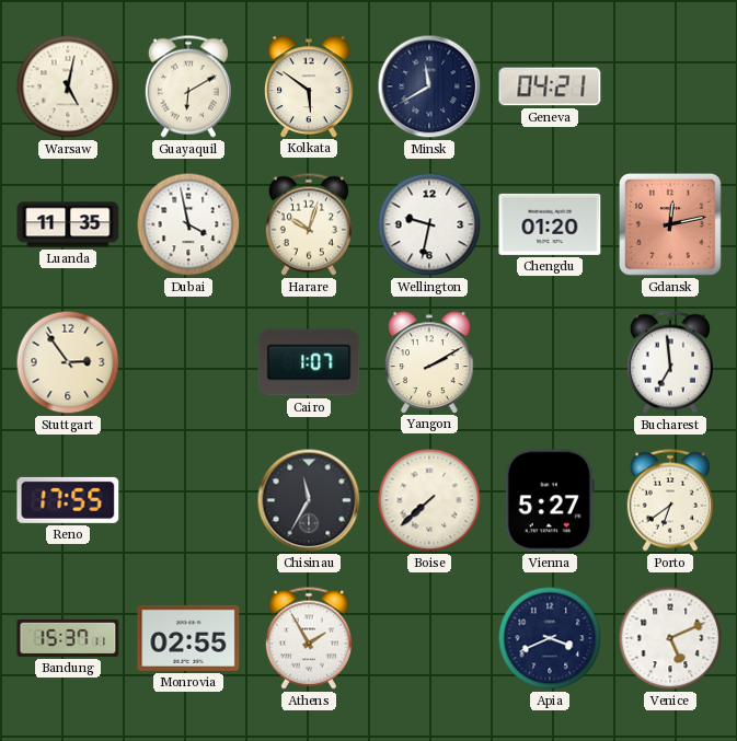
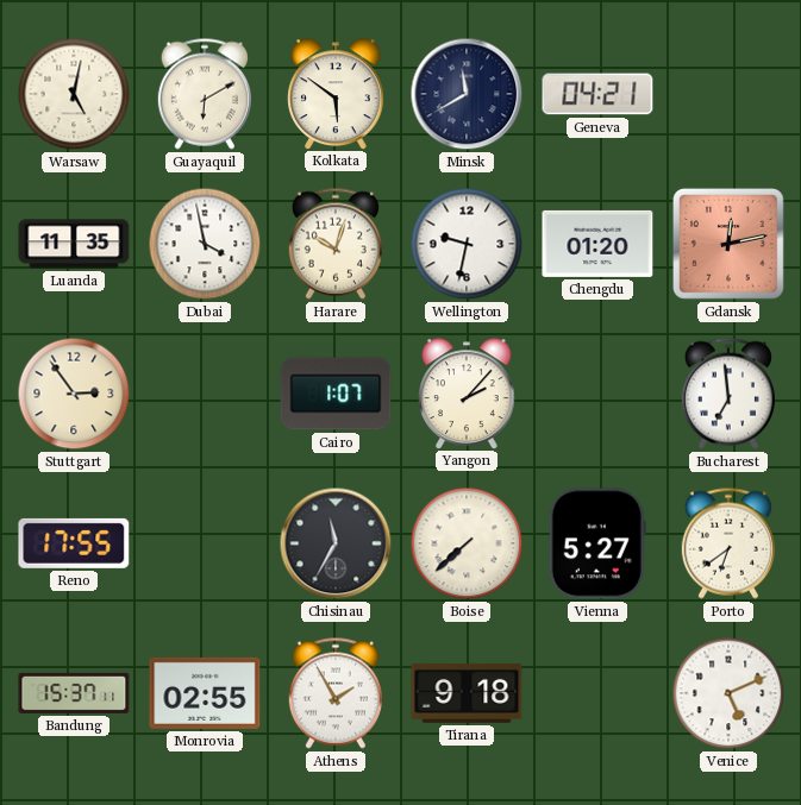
Yangon: 2:10 -> 2:07
Tirana: none -> 9:18
Apia: 3:41 -> none
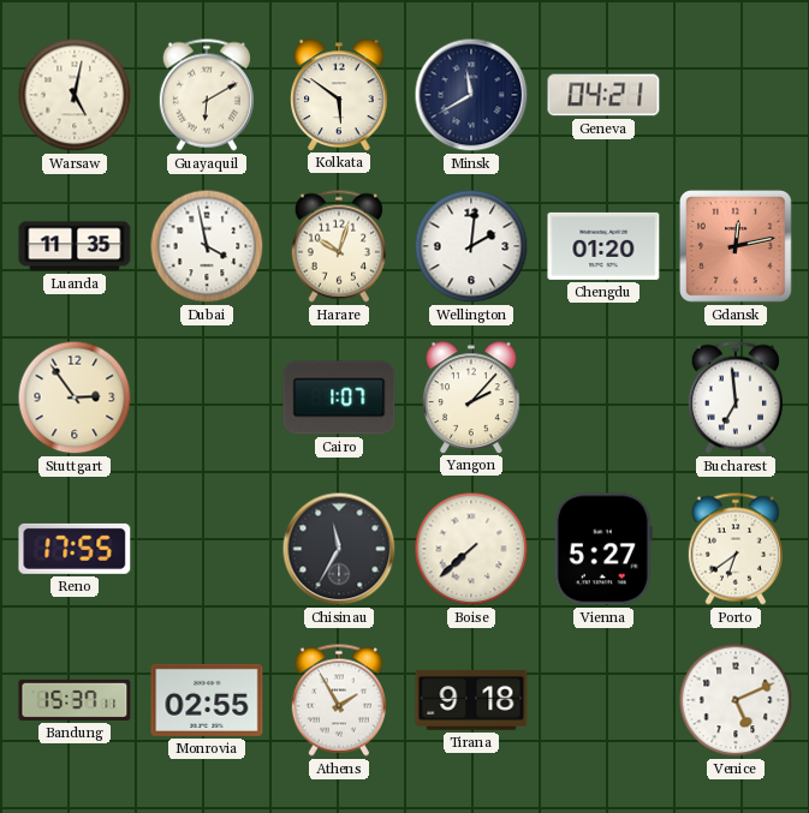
Wellington: 9:32 -> 2:01
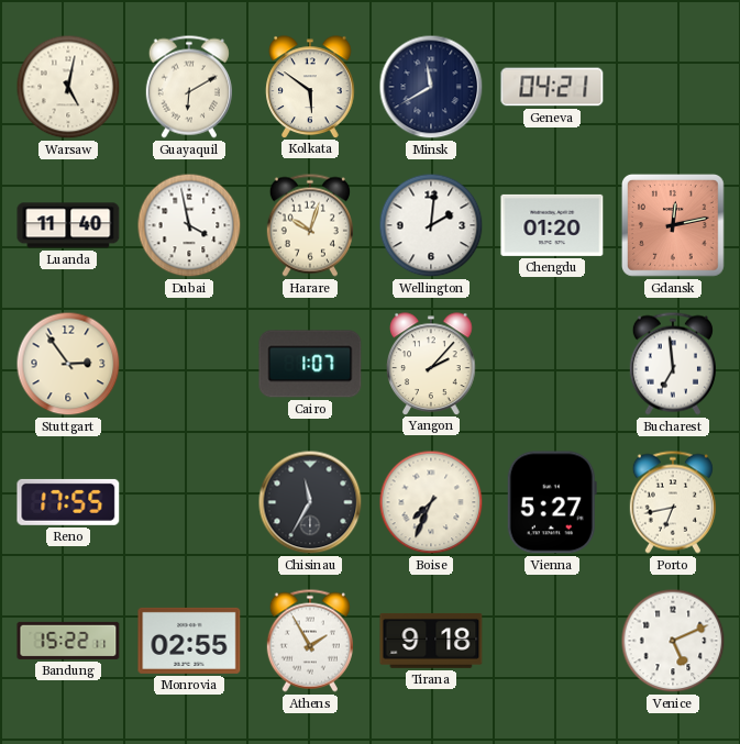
Luanda: 11:35 -> 11:40
Boise: 7:38 -> 7:34
Porto: 6:39 -> 6:43
Bandung: 15:37 -> 15:22
